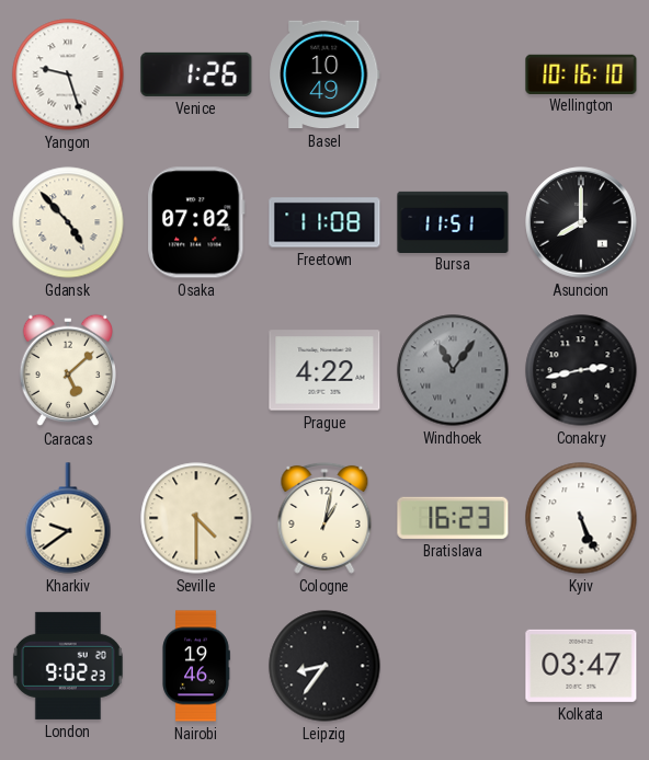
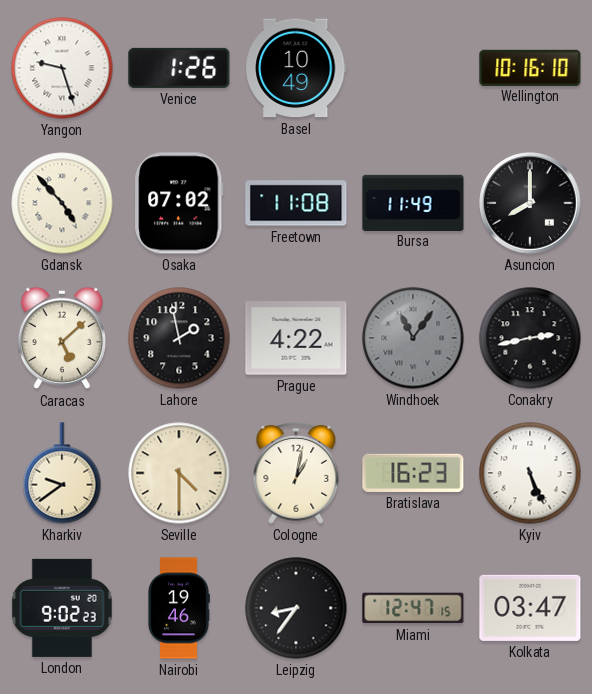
Bursa: 11:51 -> 11:49
Lahore: none -> 1:58
Miami: none -> 12:47
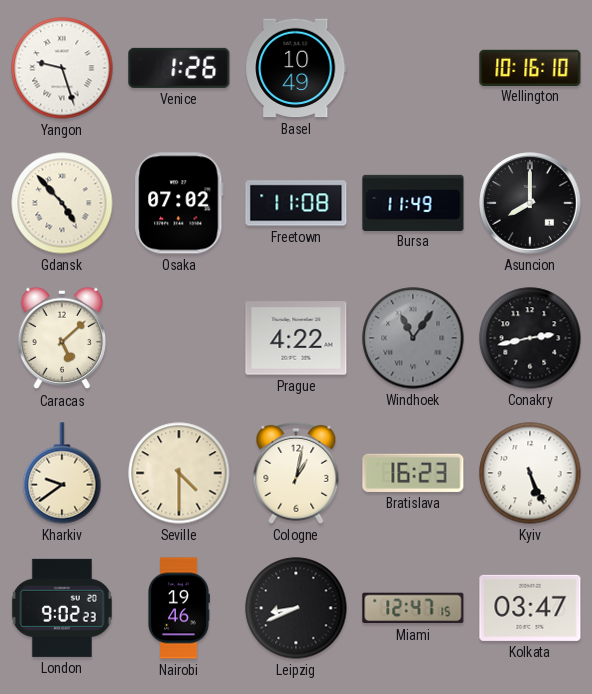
Lahore: 1:58 -> none
Leipzig: 8:36 -> 8:41
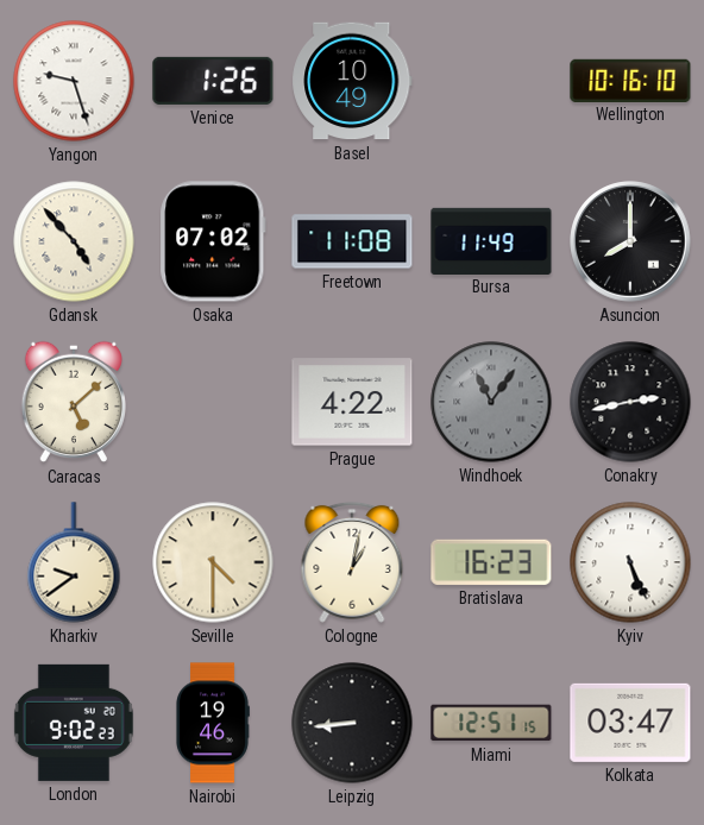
Leipzig: 8:41 -> 8:44
Miami: 12:47 -> 12:51
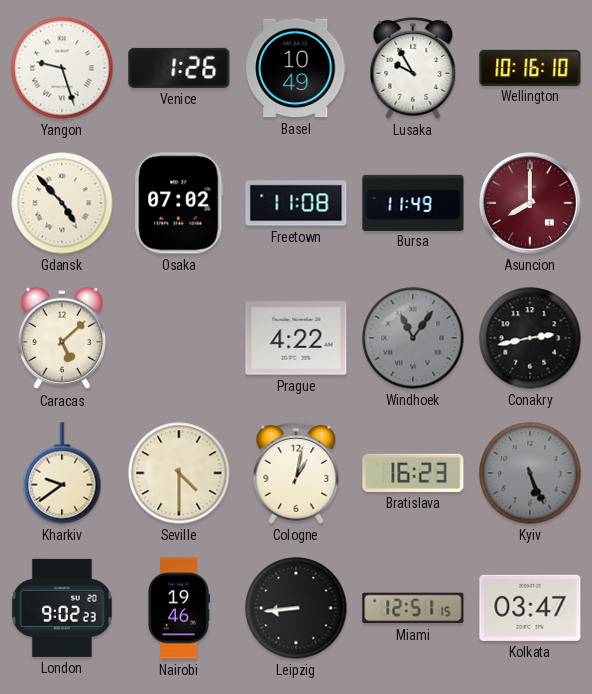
Lusaka: none -> 9:55
Asuncion dial: black -> burgundy
Kyiv dial: white -> grey
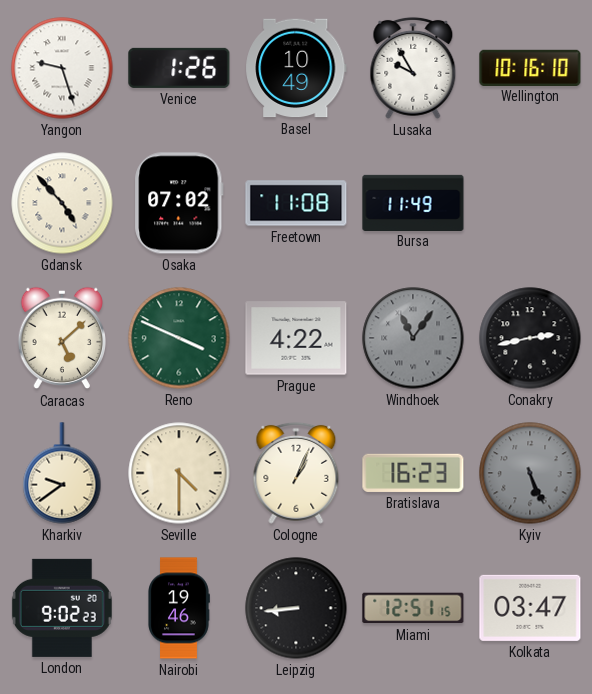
Asuncion: 8:00 -> none
Reno: none -> 3:49
Cologne: 1:02 -> 1:04
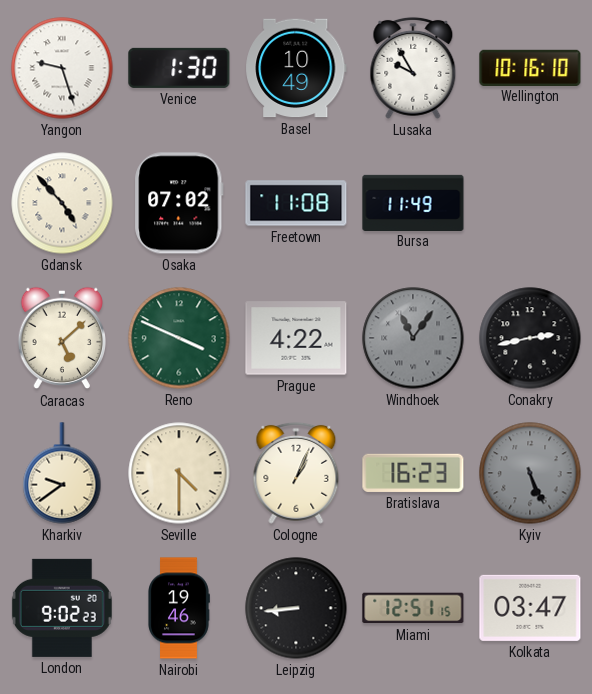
Venice: 1:26 -> 1:30
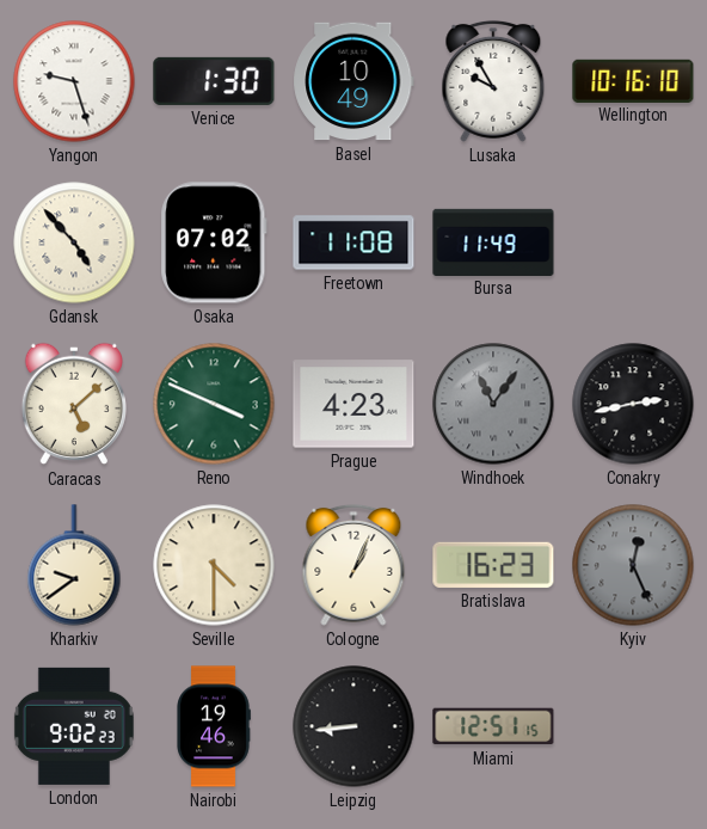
Prague: 4:22 -> 4:23
Kyiv: 5:26 -> 12:26
Kolkata: 03:47 -> none
